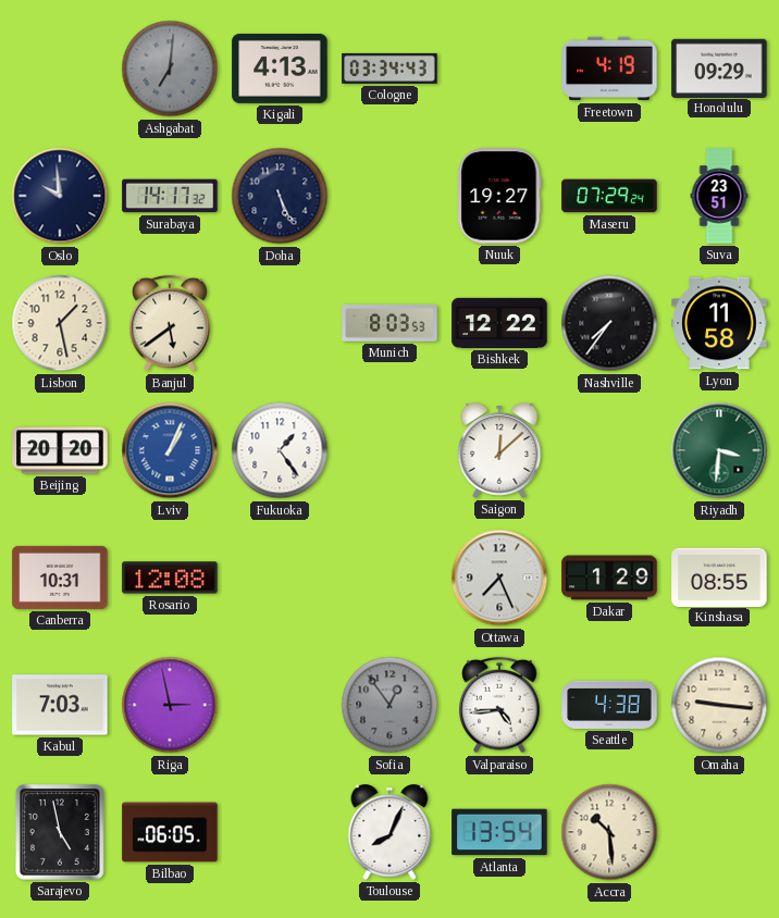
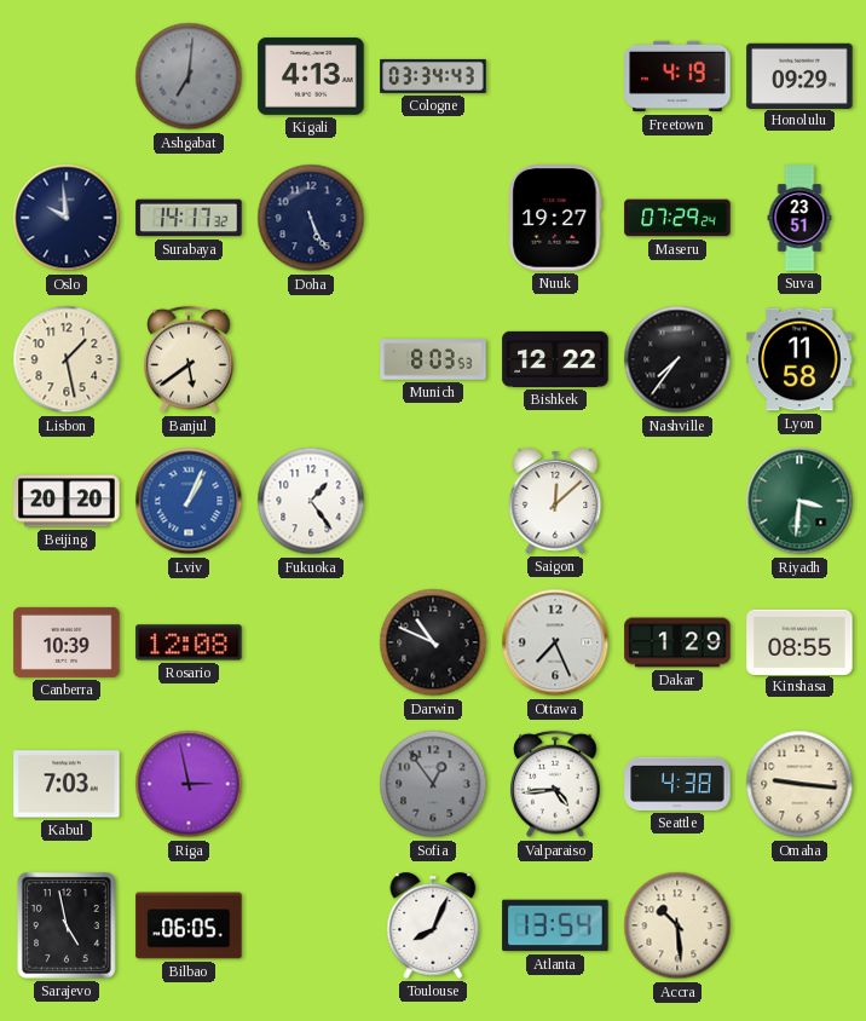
Canberra: 10:31 -> 10:39
Darwin: none -> 10:49
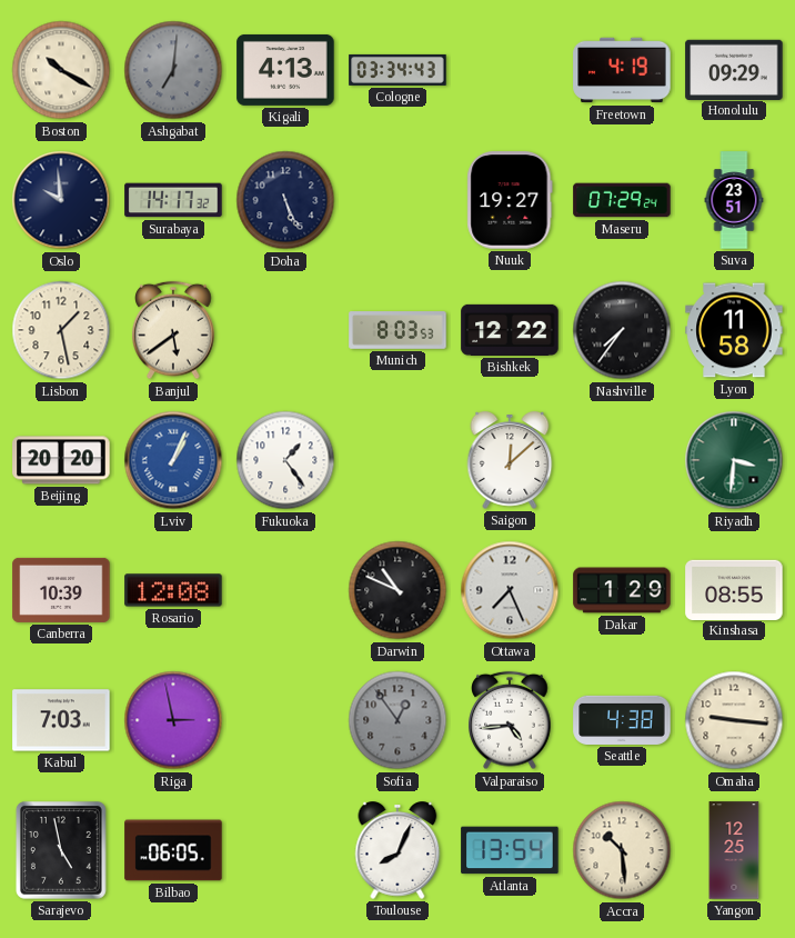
Boston: none -> 10:20
Yangon: none -> 12:25
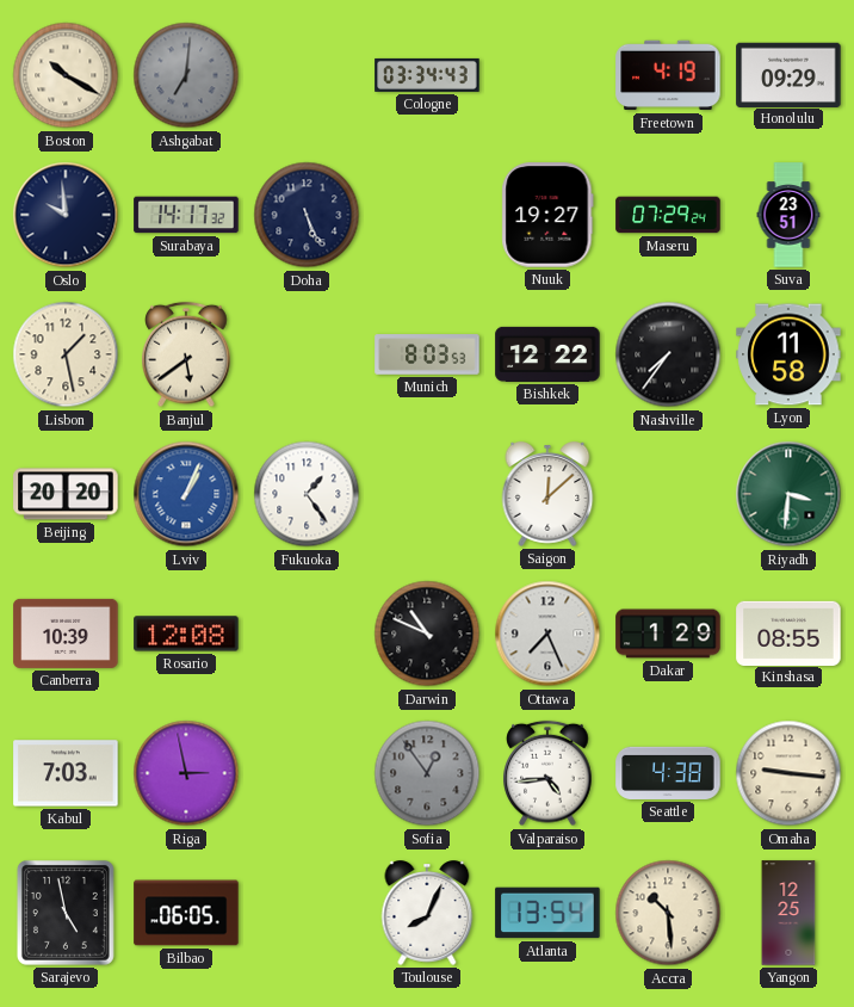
Kigali: 4:13 -> none
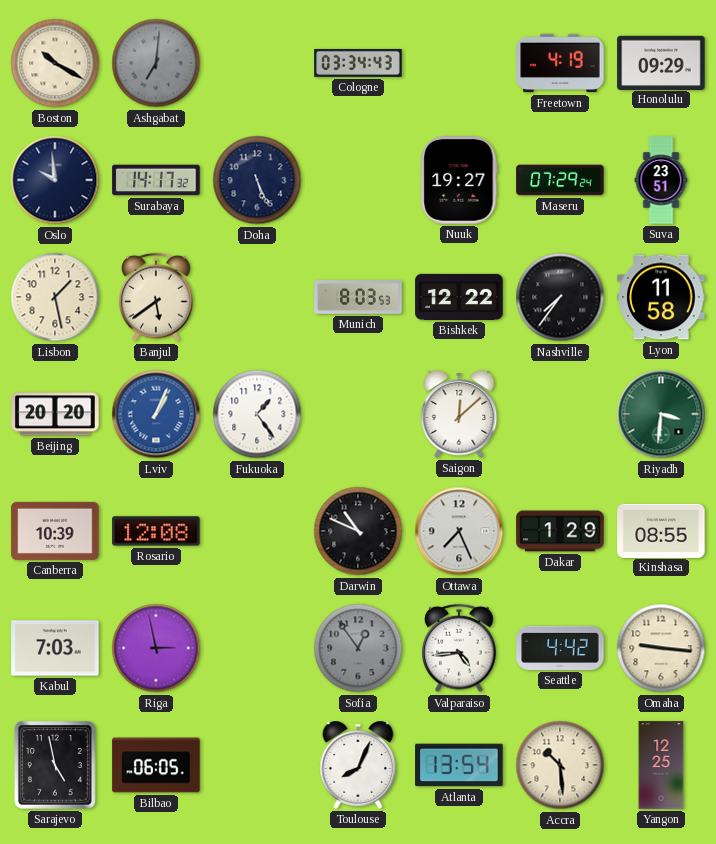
Seattle: 4:38 -> 4:42
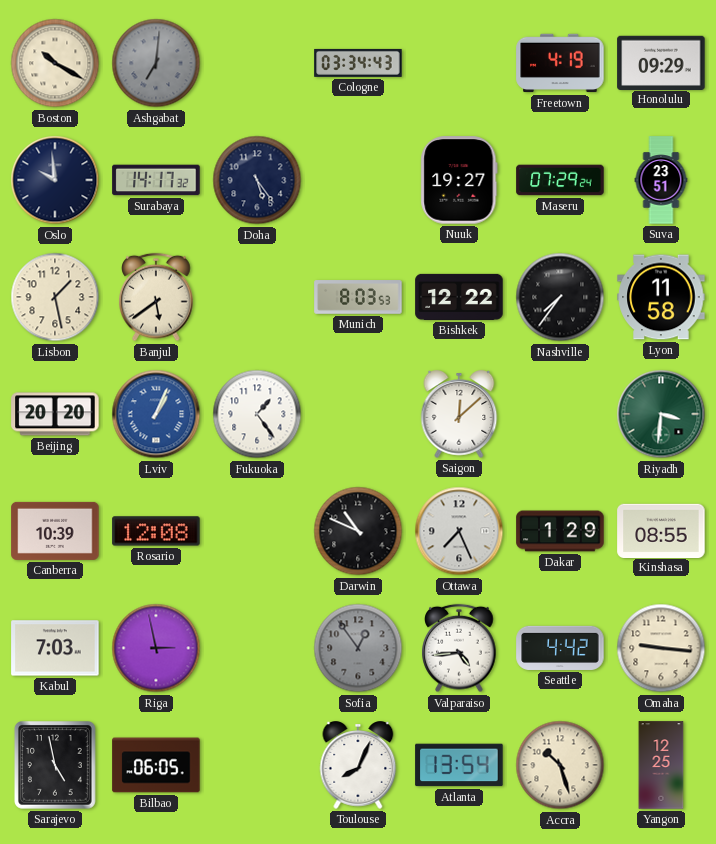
Doha: 5:26 -> 5:24
Accra: 10:29 -> 10:27
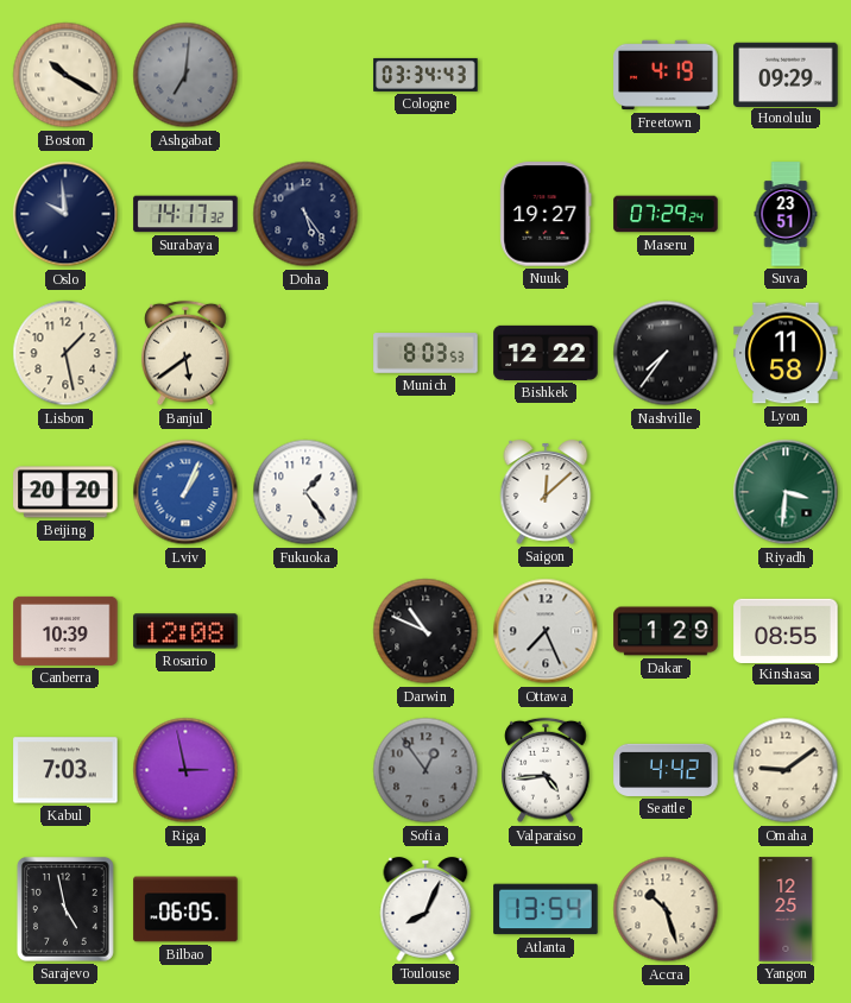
Omaha: 9:16 -> 9:09
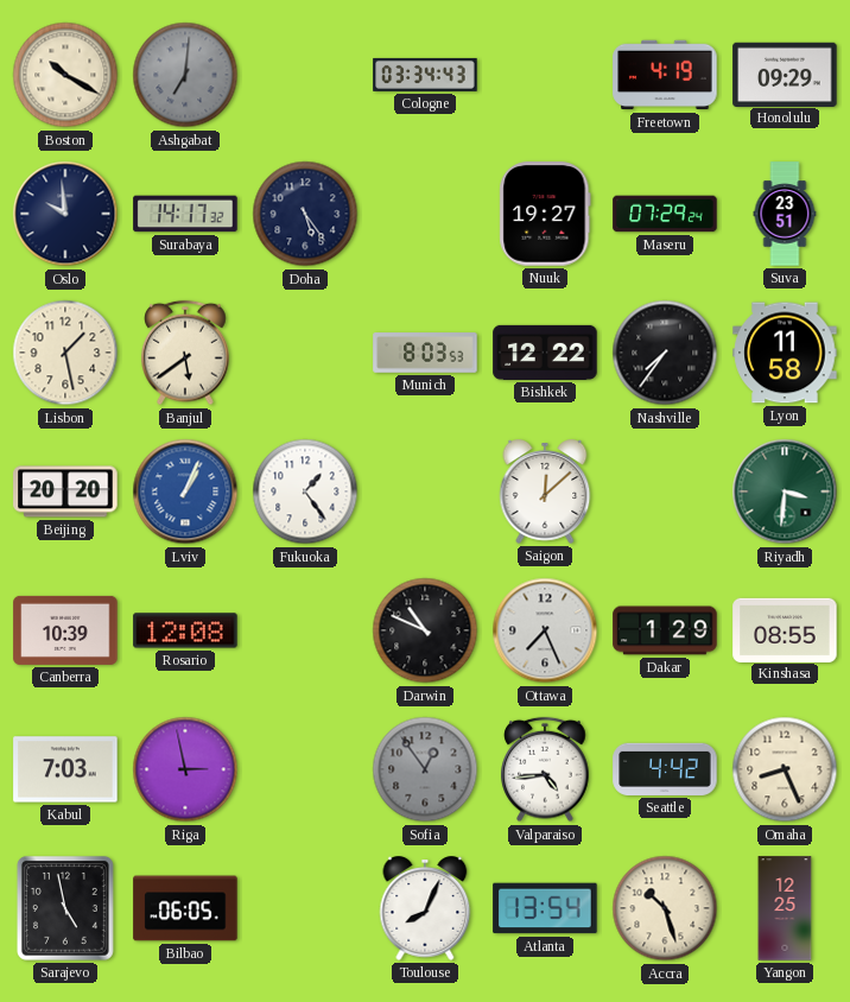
Omaha: 9:09 -> 8:26
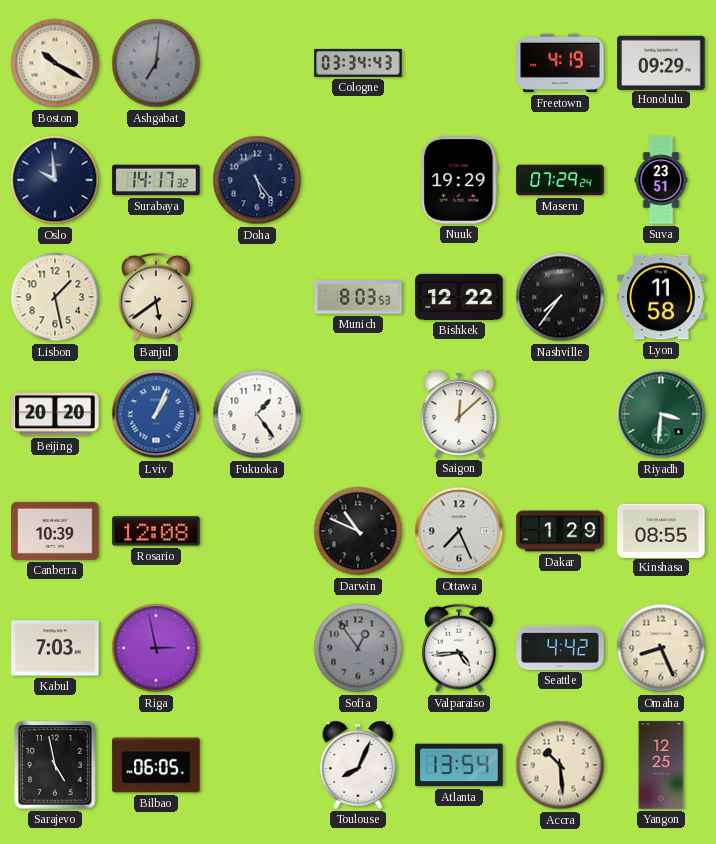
Nuuk: 19:27 -> 19:29
Accra: 10:27 -> 10:29
